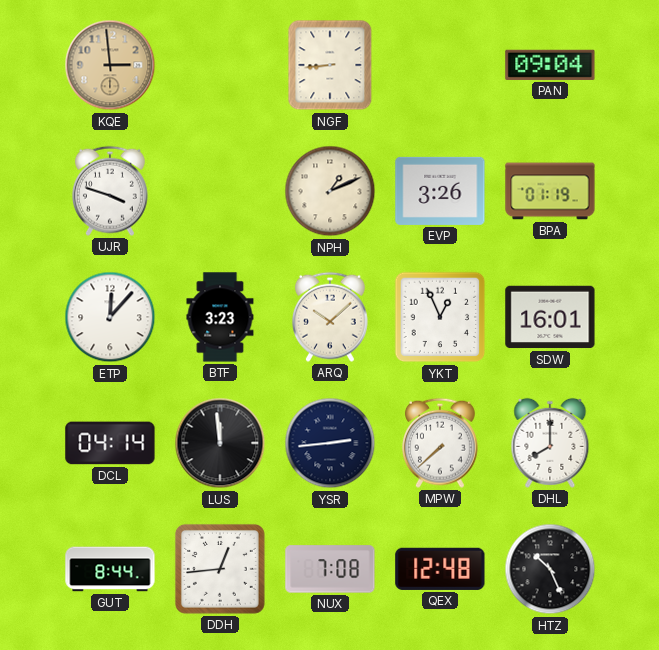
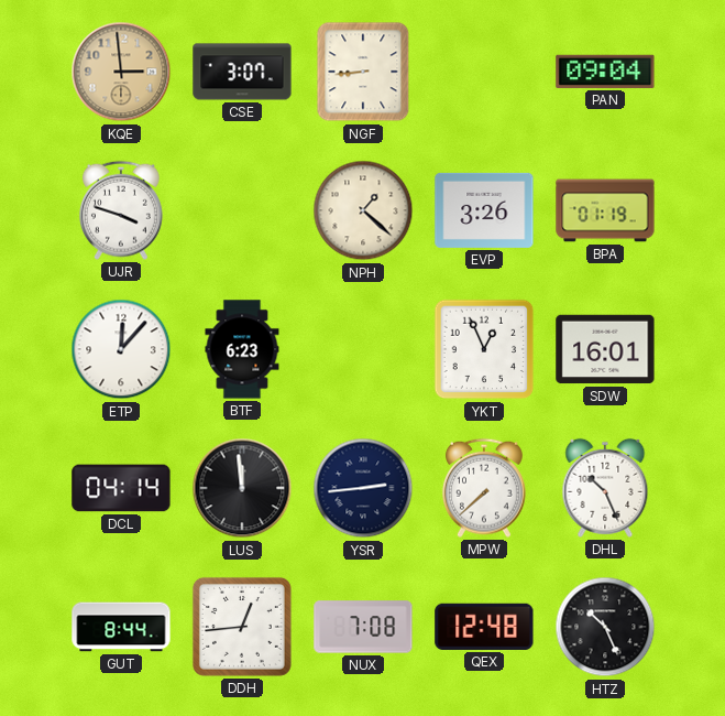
CSE: none -> 3:07
NPH: 1:11 -> 1:22
BTF: 3:23 -> 6:23
ARQ: 10:08 -> none
DHL: 8:00 -> 10:26
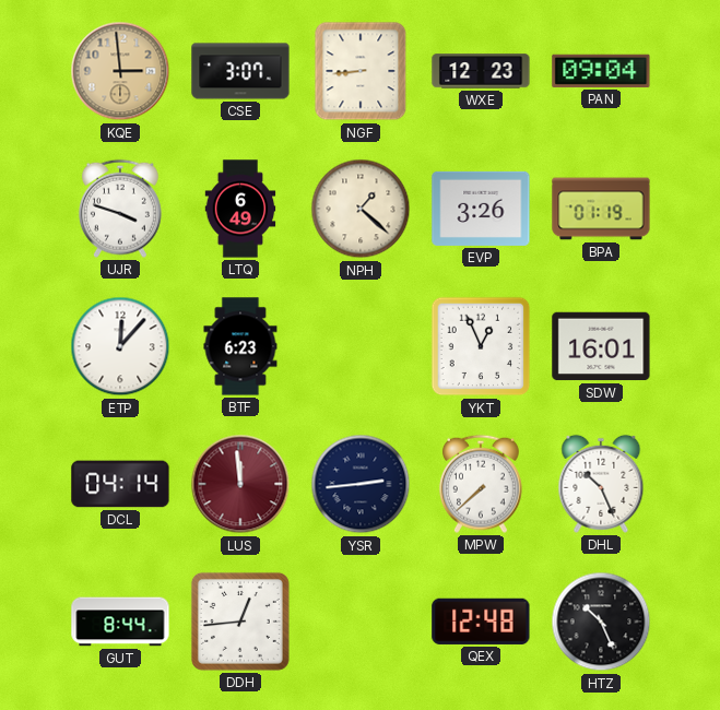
WXE: none -> 12:23
LTQ: none -> 6:49
LUS dial: black -> burgundy
NUX: 7:08 -> none
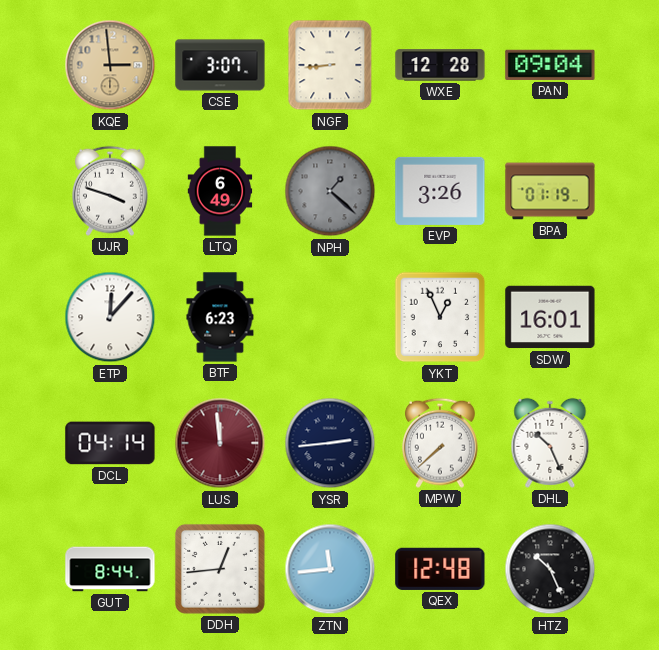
WXE: 12:23 -> 12:28
NPH dial: cream -> grey
ZTN: none -> 11:44
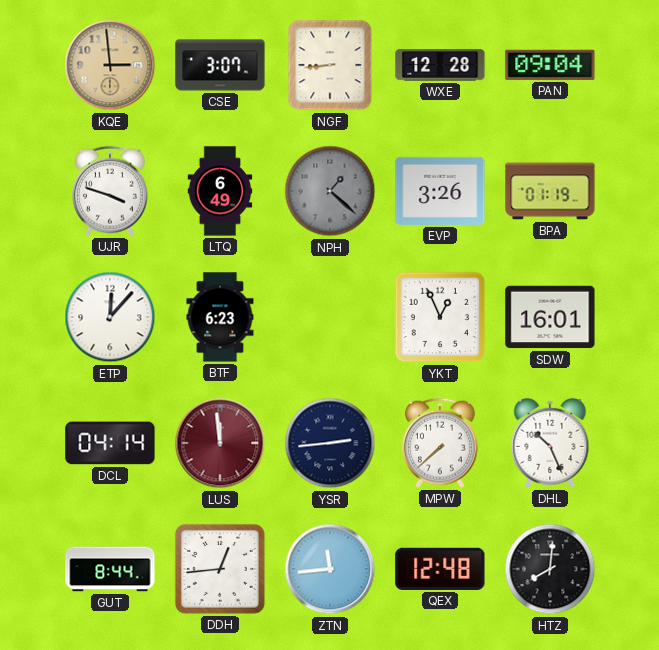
HTZ: 10:26 -> 8:01
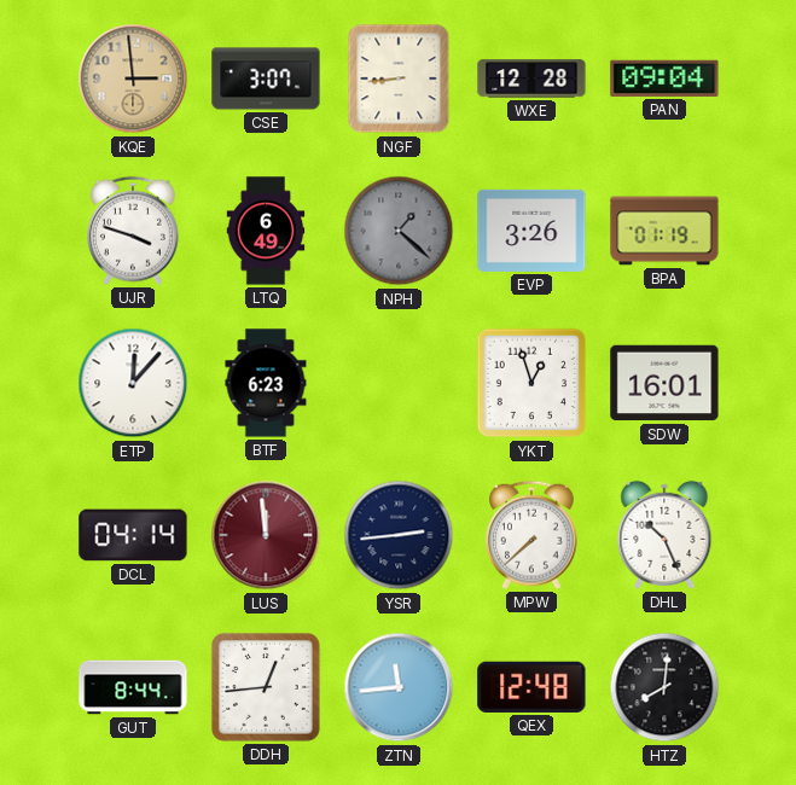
YKT: 12:56 -> 12:57
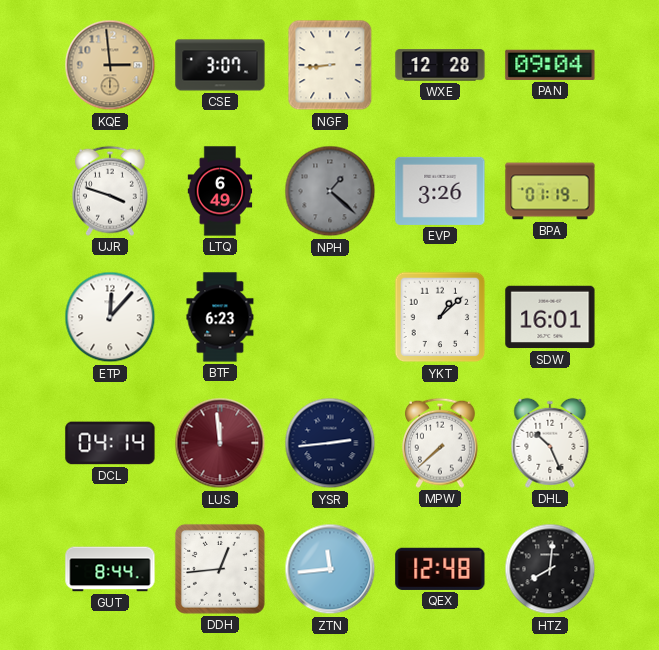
YKT: 12:57 -> 1:08
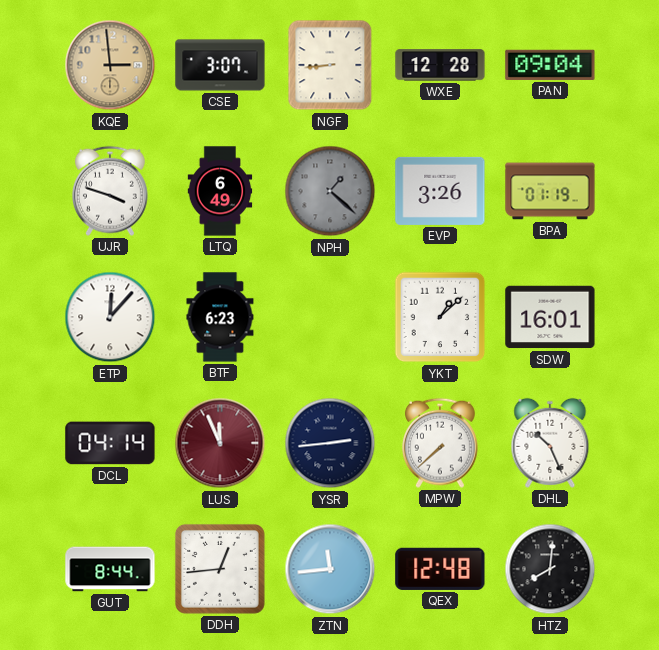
LUS: 11:59 -> 11:56
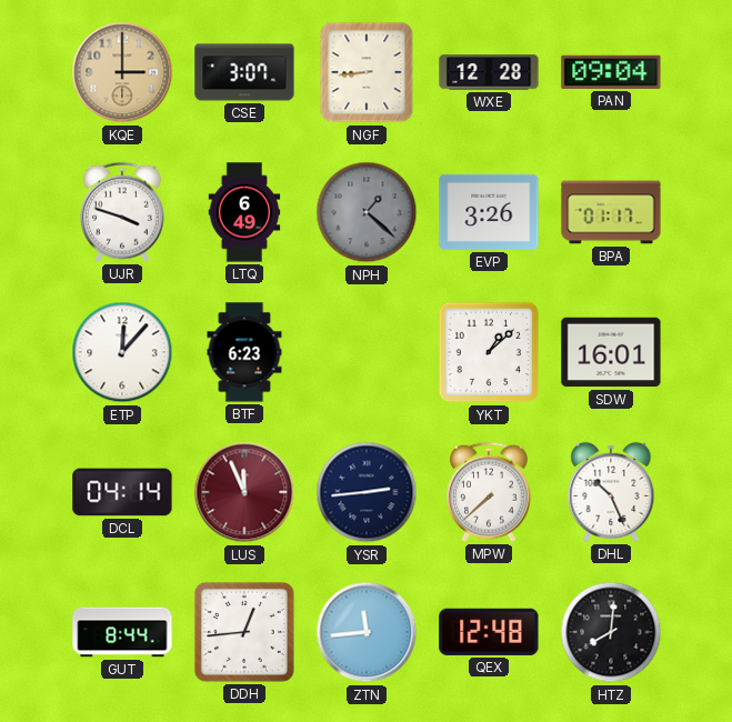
KQE: 2:59 -> 3:00
BPA: 01:19 -> 01:17
